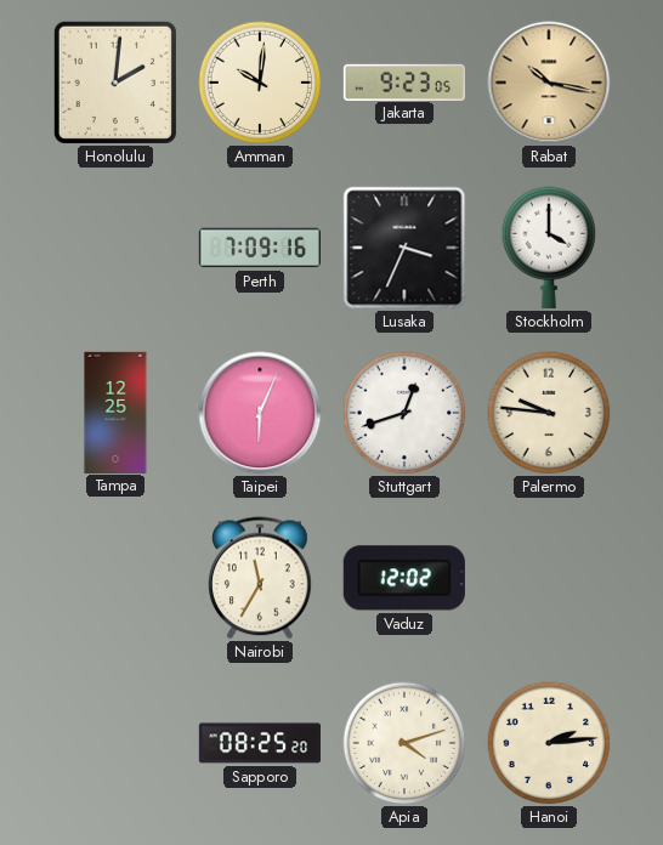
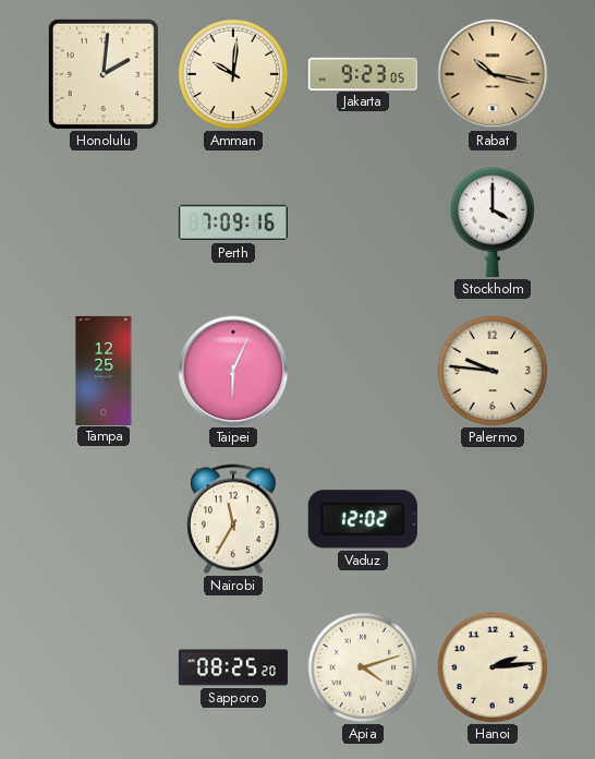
Lusaka: 3:34 -> none
Stuttgart: 12:42 -> none
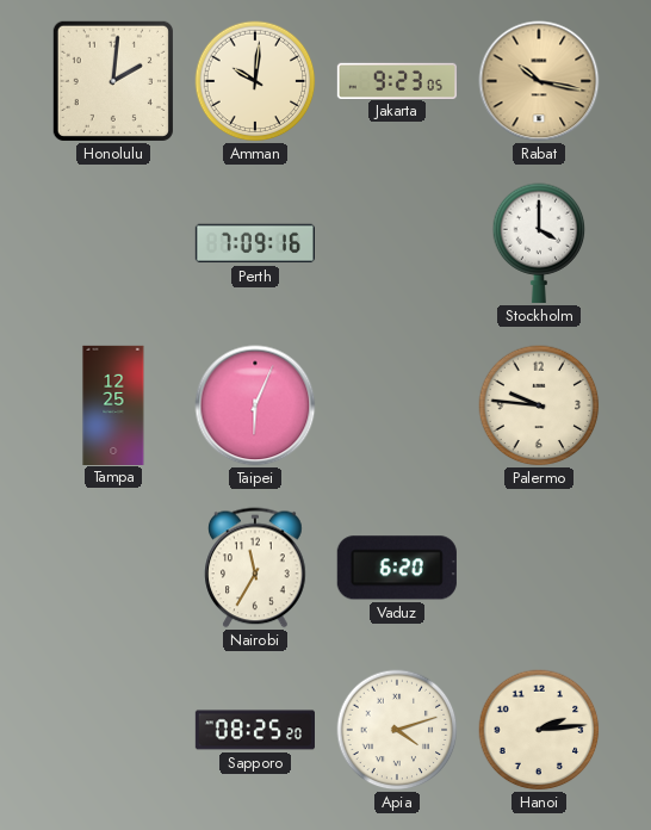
Vaduz: 12:02 -> 6:20
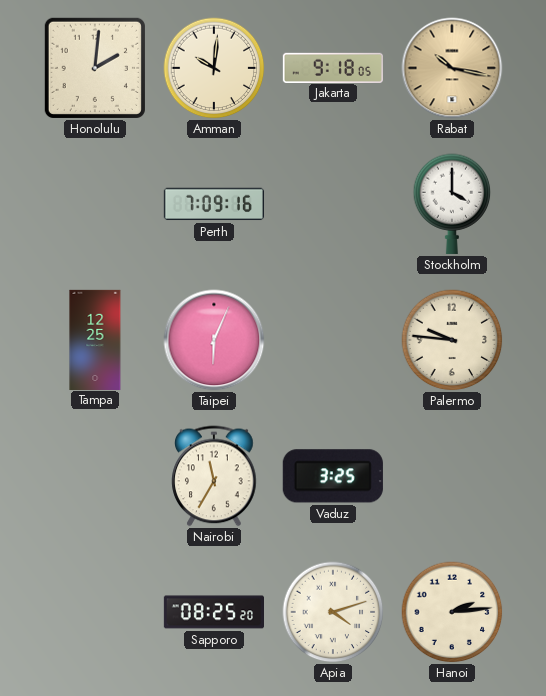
Jakarta: 9:23 -> 9:18
Vaduz: 6:20 -> 3:25
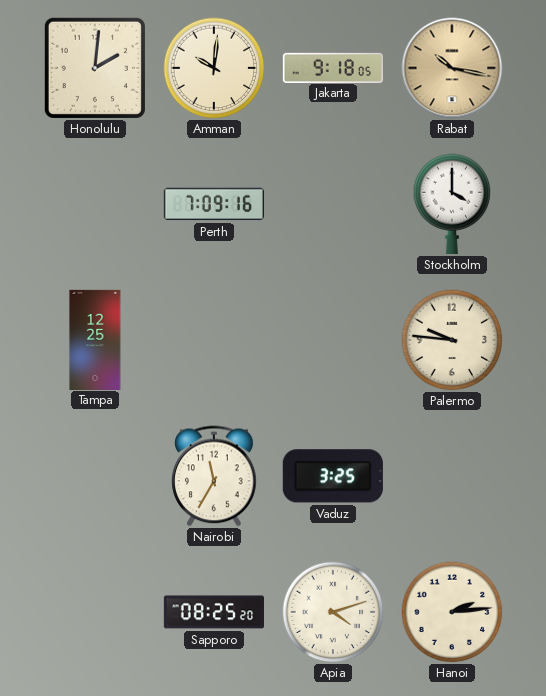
Taipei: 6:04 -> none
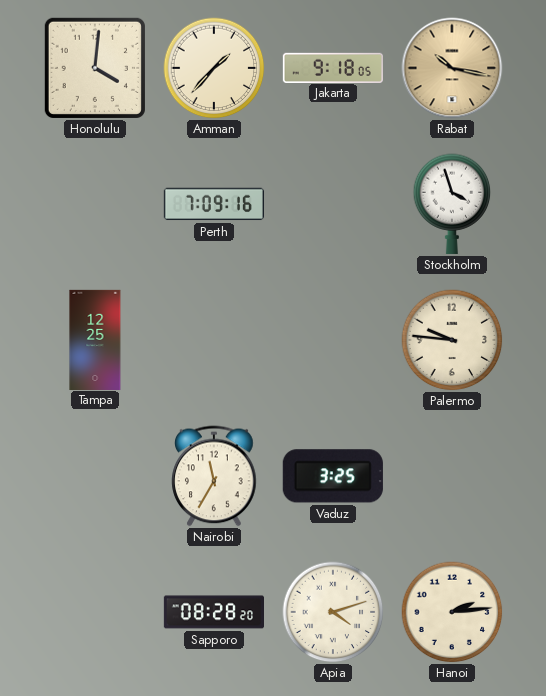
Honolulu: 2:01 -> 4:01
Amman: 10:01 -> 1:37
Stockholm: 4:00 -> 3:57
Sapporo: 08:25 -> 08:28
